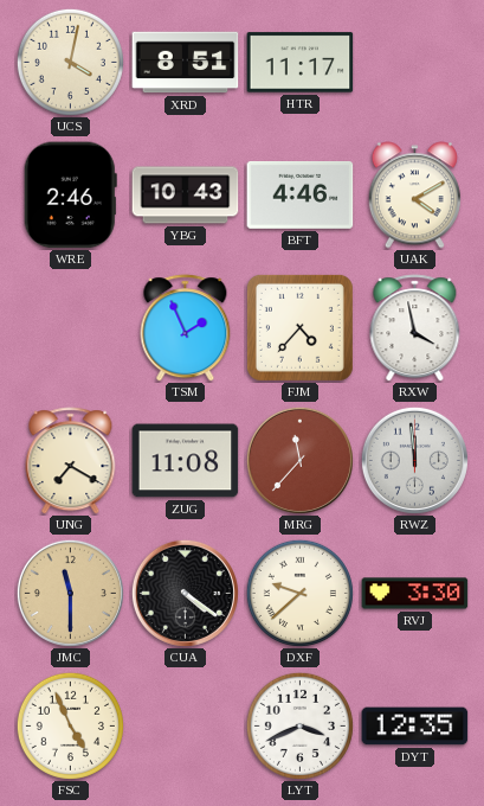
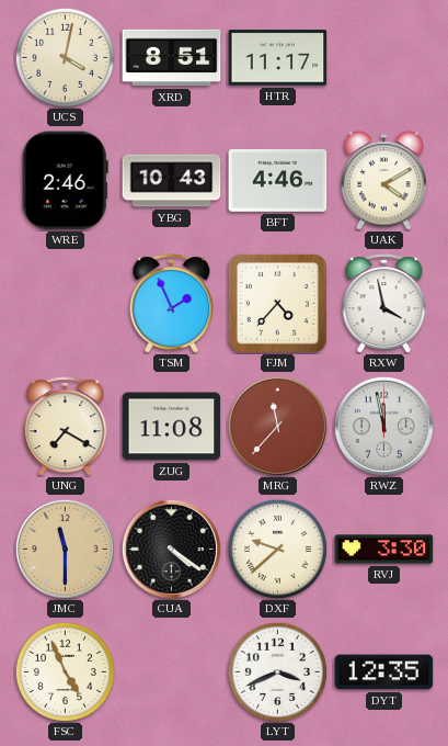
RWZ: 11:59 -> 11:58
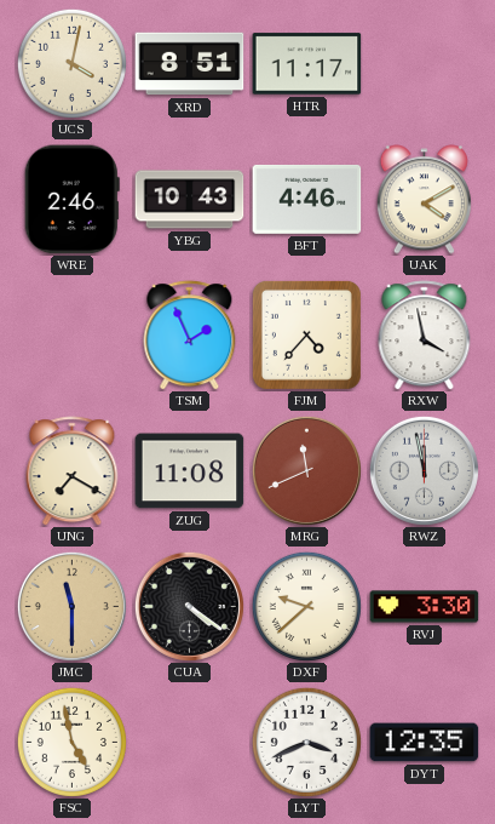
MRG: 11:37 -> 11:41
FSC: 4:56 -> 4:58
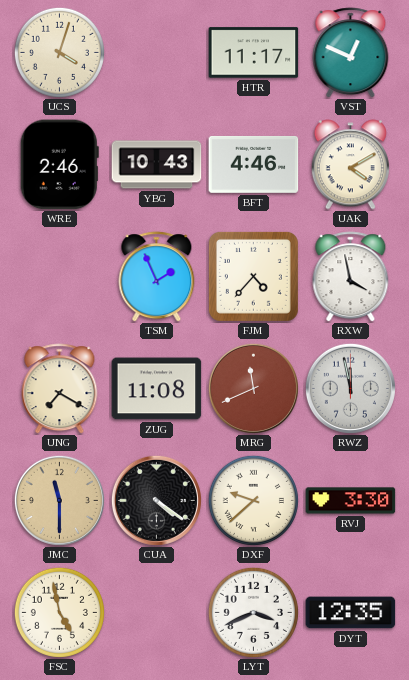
UCS: 4:02 -> 4:03
XRD: 8:51 -> none
VST: none -> 12:49
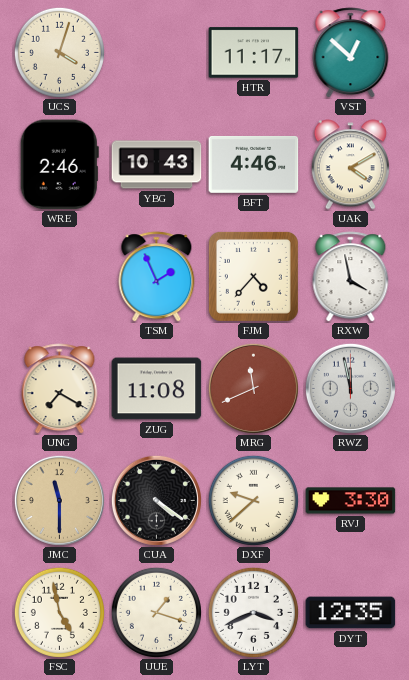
VST: 12:49 -> 12:52
UUE: none -> 1:18
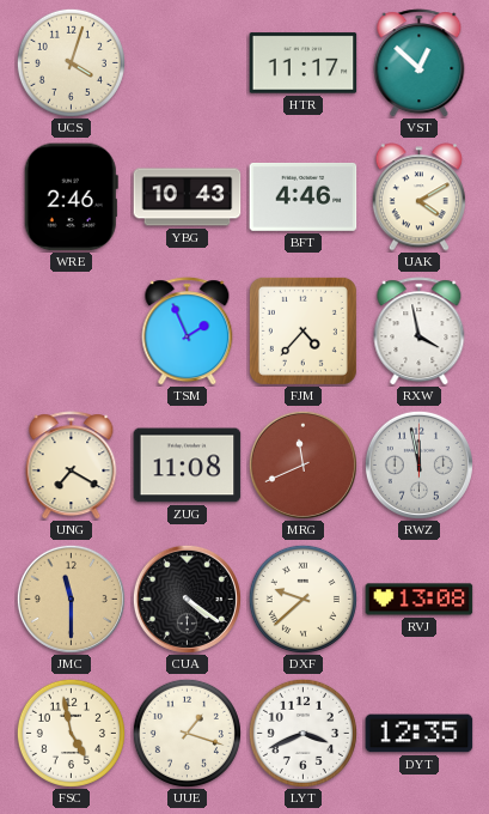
RVJ: 3:30 -> 13:08
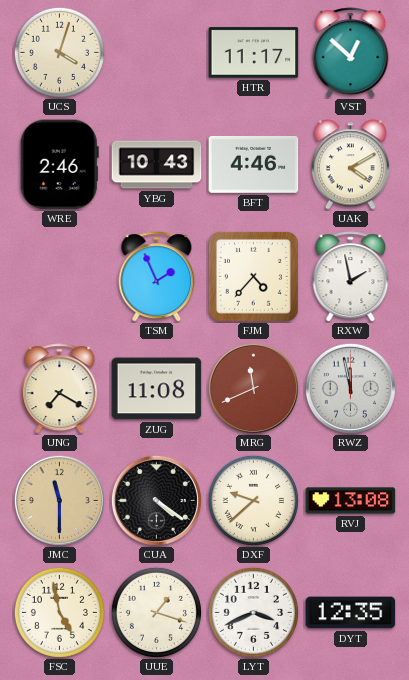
RXW: 3:58 -> 1:58
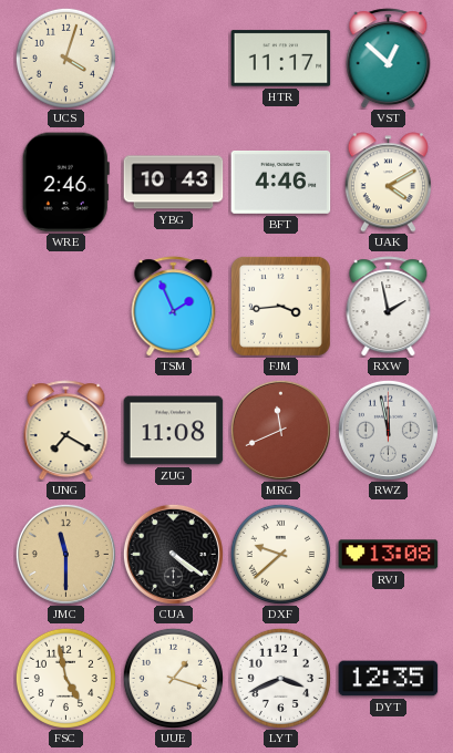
FJM: 4:37 -> 3:44
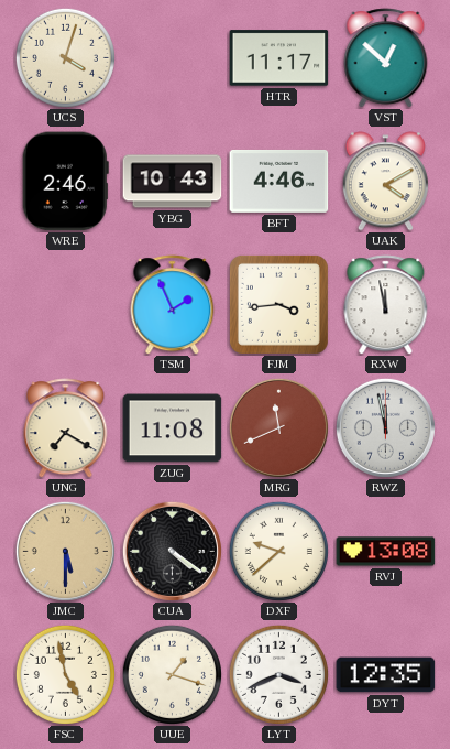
RXW: 1:58 -> 11:58
JMC: 11:30 -> 5:30
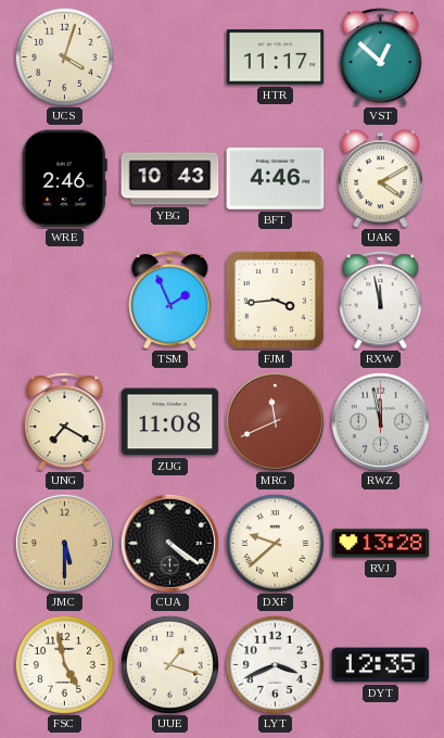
RVJ: 13:08 -> 13:28
